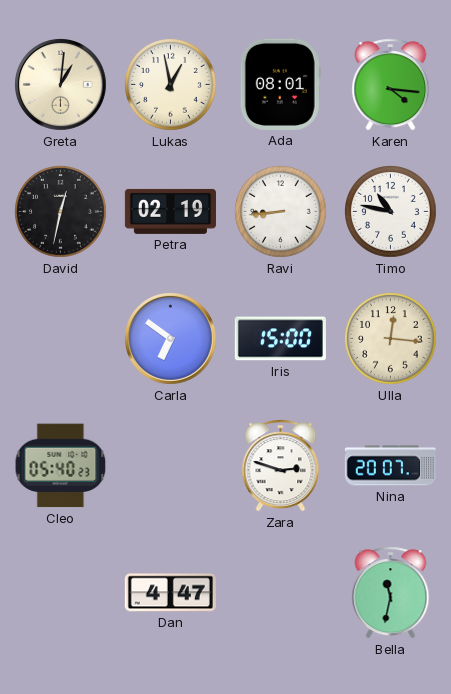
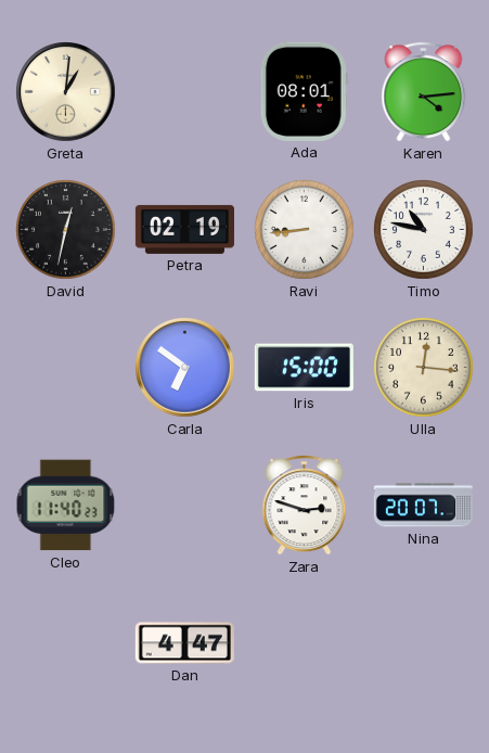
Lukas: 12:58 -> none
Karen: 4:16 -> 4:14
Cleo: 05:40 -> 11:40
Bella: 11:32 -> none
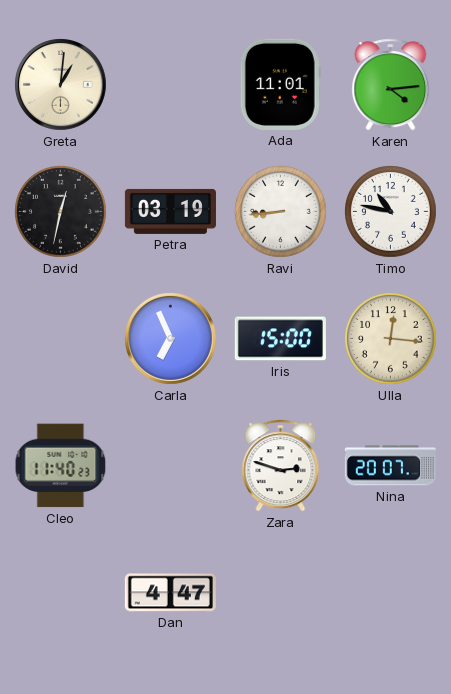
Ada: 08:01 -> 11:01
Petra: 02:19 -> 03:19
Carla: 6:51 -> 6:56
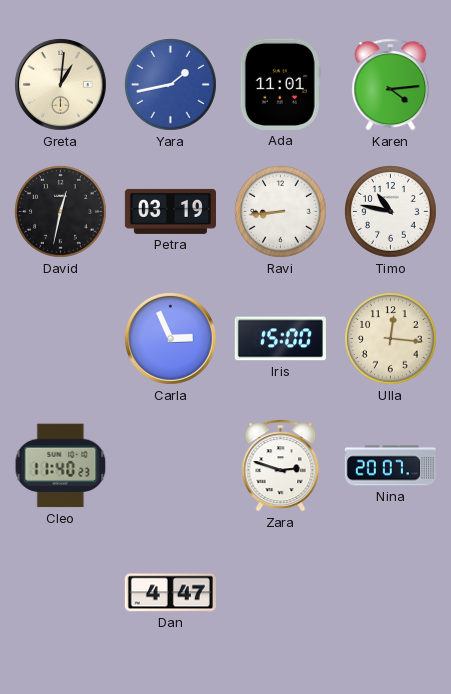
Yara: none -> 1:43
Carla: 6:56 -> 2:56
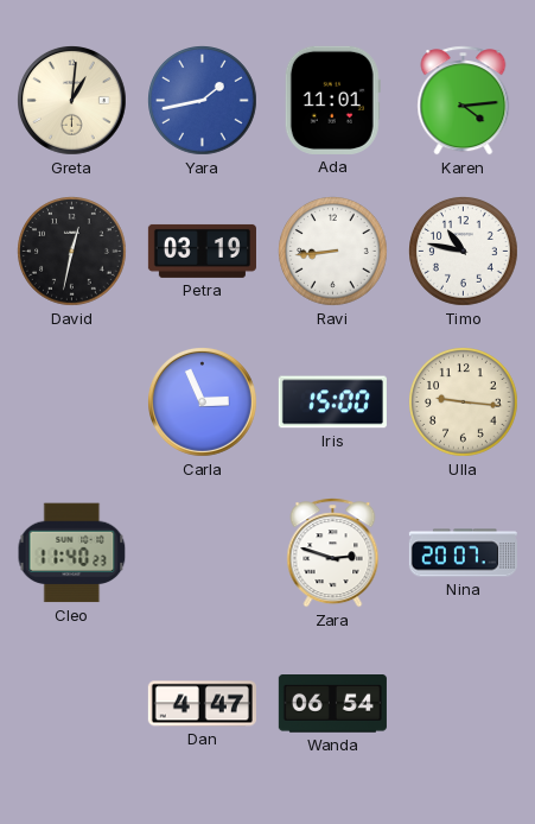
Ulla: 12:16 -> 9:16
Wanda: none -> 06:54
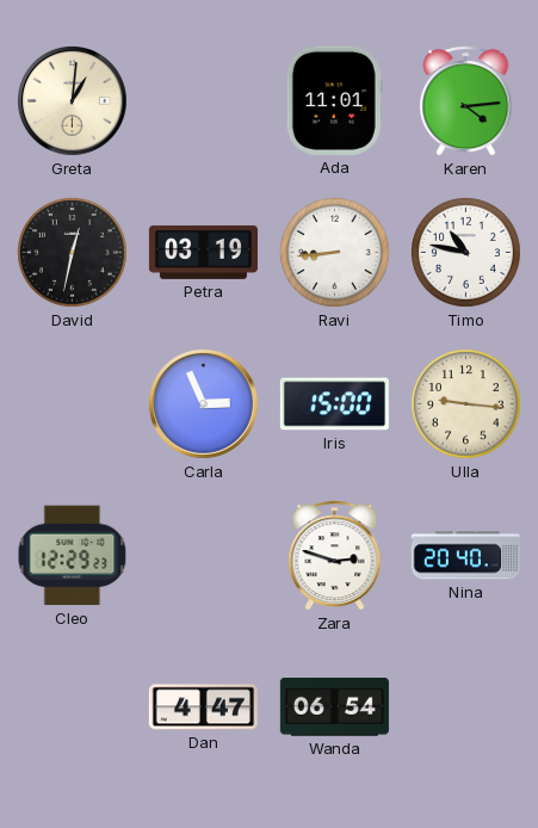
Yara: 1:43 -> none
Cleo: 11:40 -> 12:29
Nina: 20:07 -> 20:40
